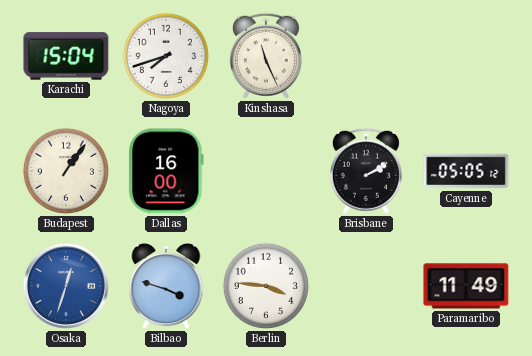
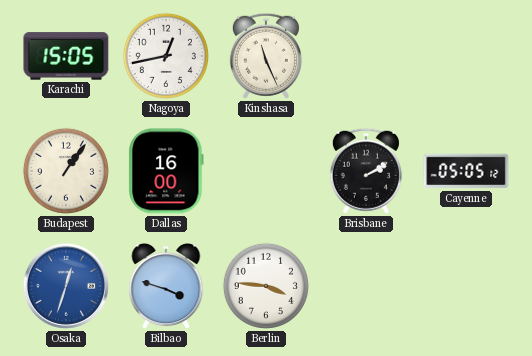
Karachi: 15:04 -> 15:05
Nagoya: 7:42 -> 12:43
Paramaribo: 11:49 -> none
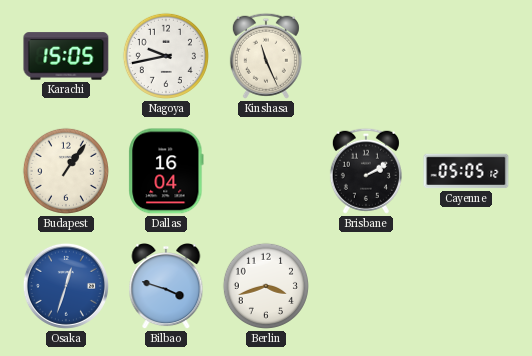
Nagoya: 12:43 -> 9:43
Dallas: 16:00 -> 16:04
Berlin: 3:46 -> 3:42
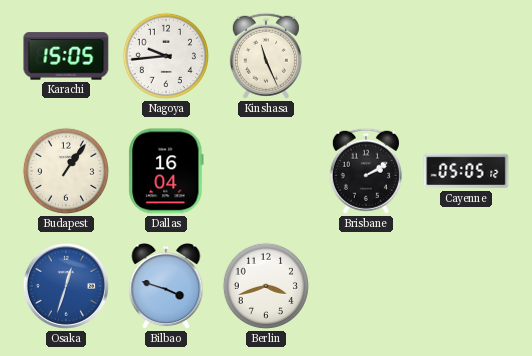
Nagoya: 9:43 -> 9:44
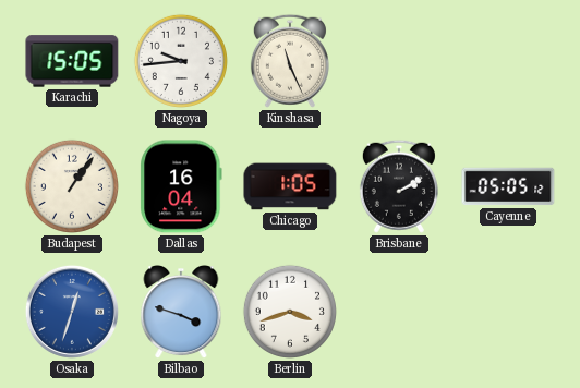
Chicago: none -> 1:05
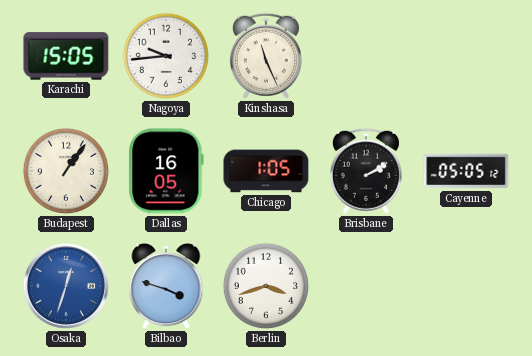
Dallas: 16:04 -> 16:05
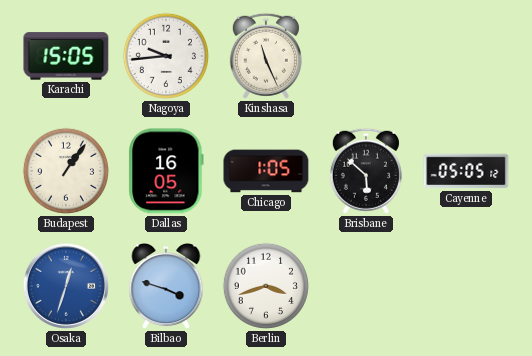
Brisbane: 2:10 -> 5:52
